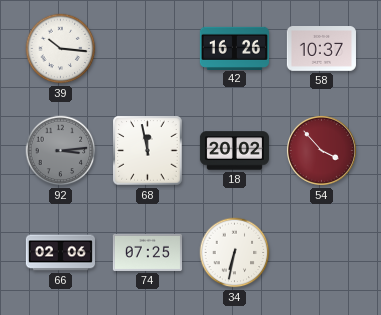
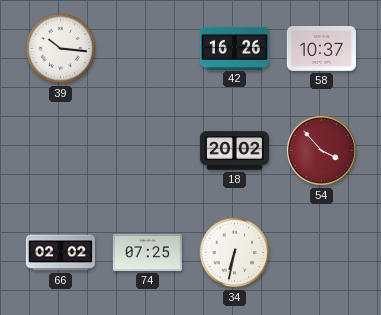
92: 3:14 -> none
68: 11:58 -> none
66: 02:06 -> 02:02
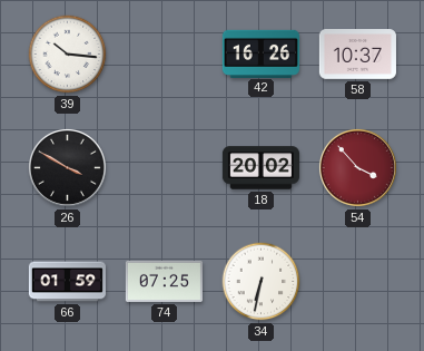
26: none -> 3:50
66: 02:02 -> 01:59
